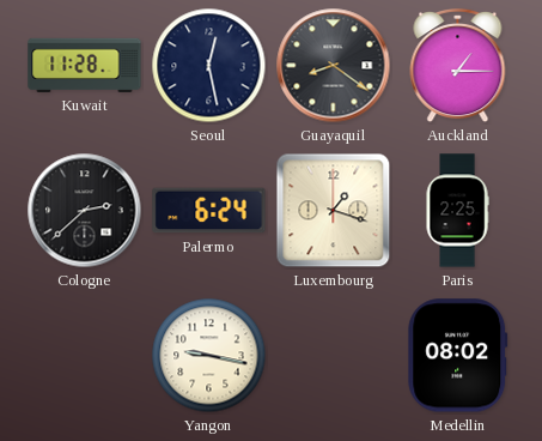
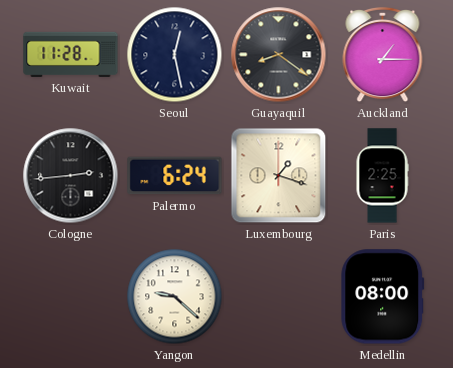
Cologne: 2:38 -> 2:44
Yangon: 9:17 -> 9:22
Medellin: 08:02 -> 08:00
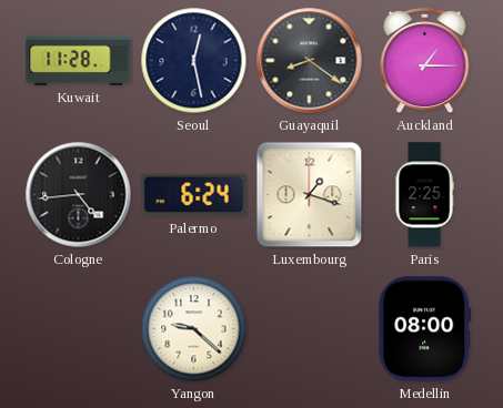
Cologne: 2:44 -> 4:44
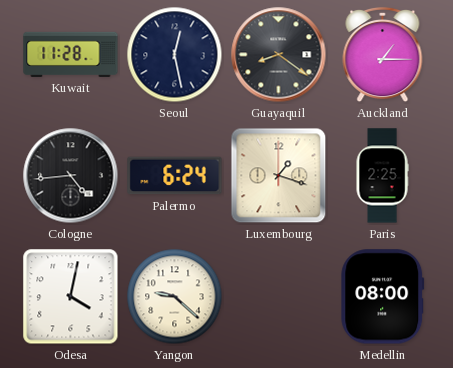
Odesa: none -> 4:02
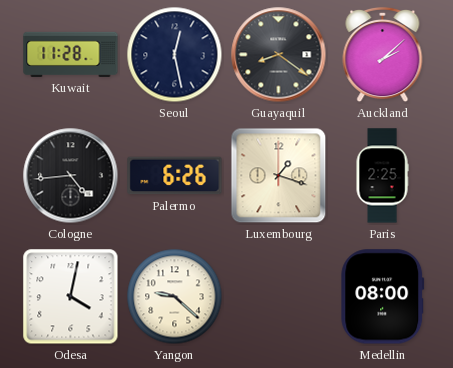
Auckland: 1:15 -> 2:08
Palermo: 6:24 -> 6:26
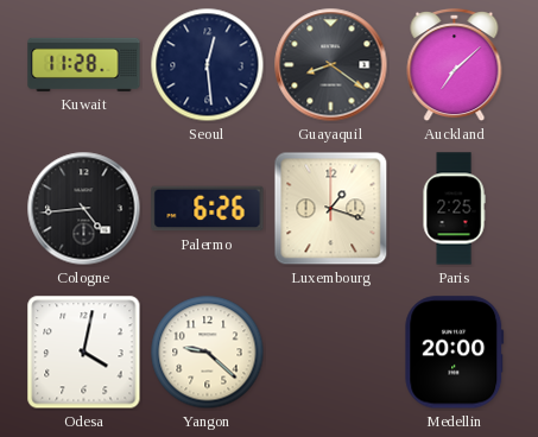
Seoul: 12:28 -> 12:29
Auckland: 2:08 -> 7:08
Medellin: 08:00 -> 20:00
